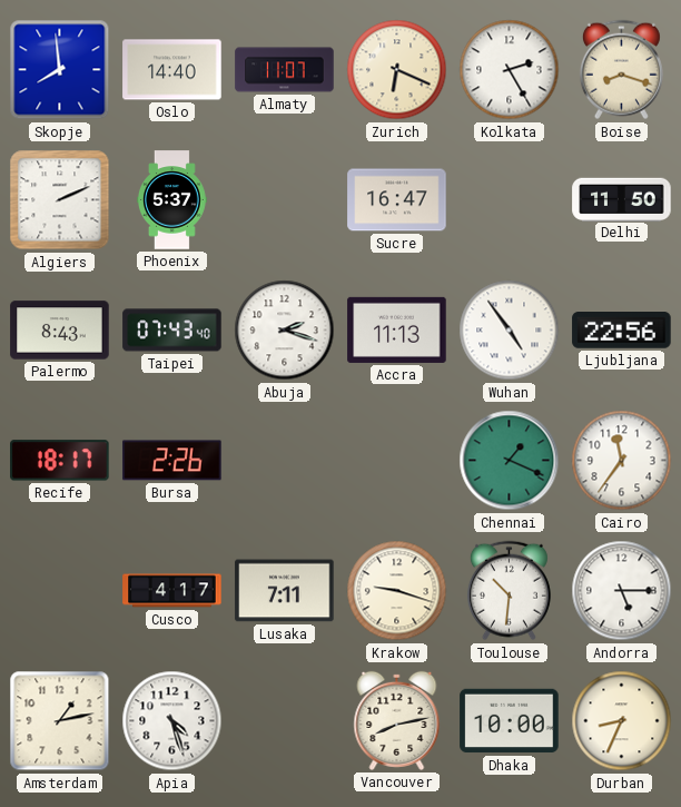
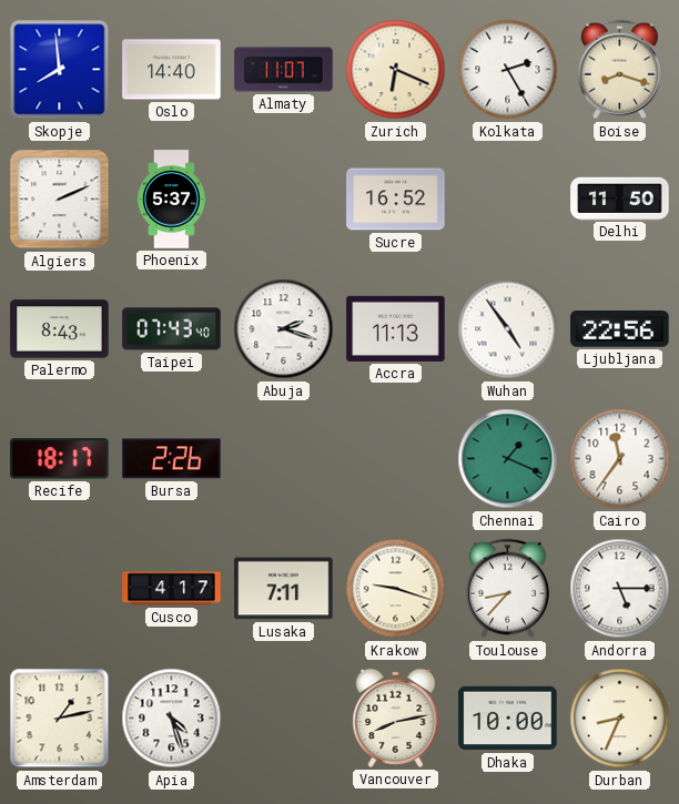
Sucre: 16:47 -> 16:52
Toulouse: 10:31 -> 8:37
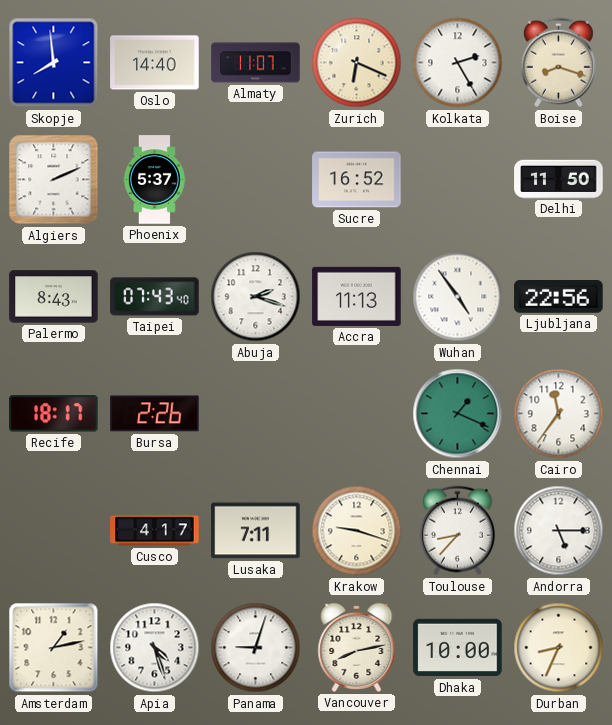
Panama: none -> 9:03
